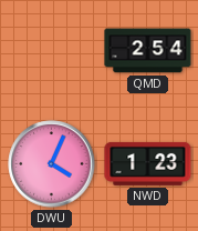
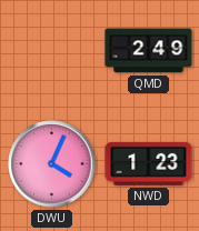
QMD: 2:54 -> 2:49
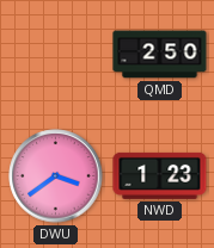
QMD: 2:49 -> 2:50
DWU: 4:04 -> 3:39
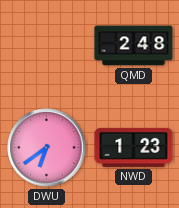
QMD: 2:50 -> 2:48
DWU: 3:39 -> 6:39
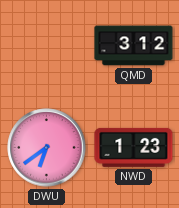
QMD: 2:48 -> 3:12
